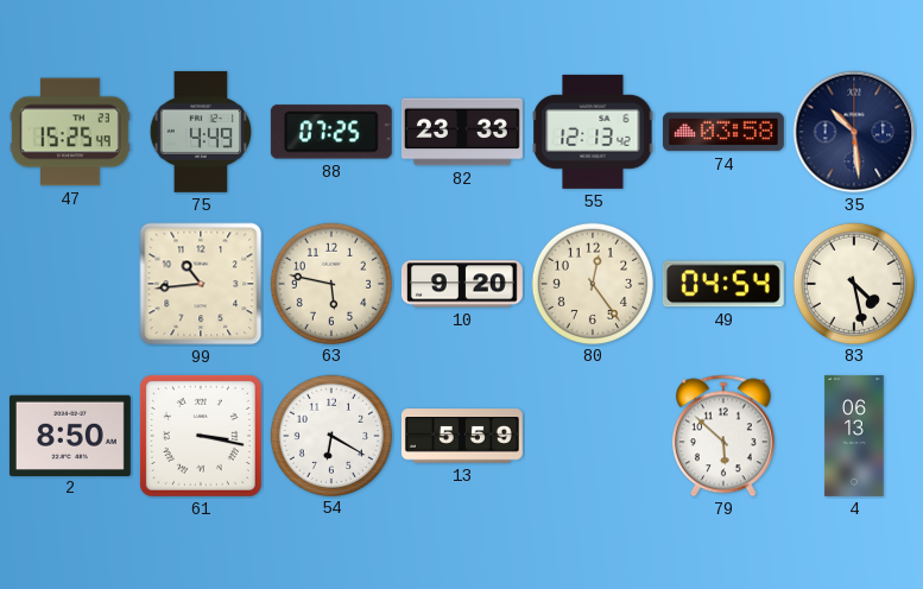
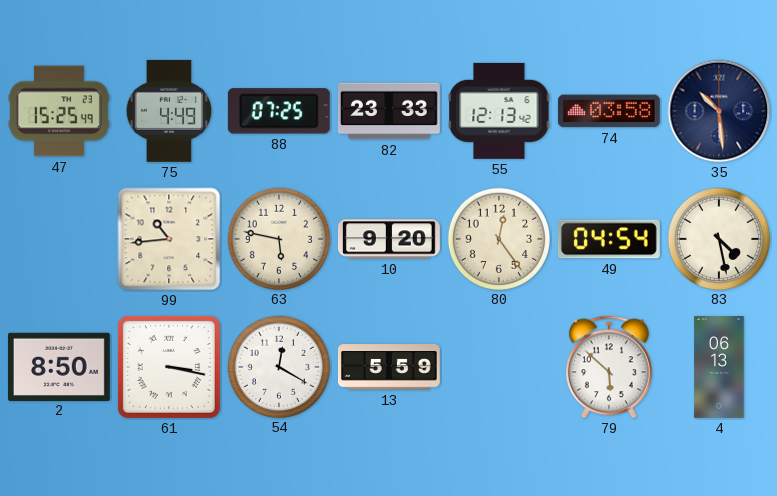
54: 6:20 -> 12:20
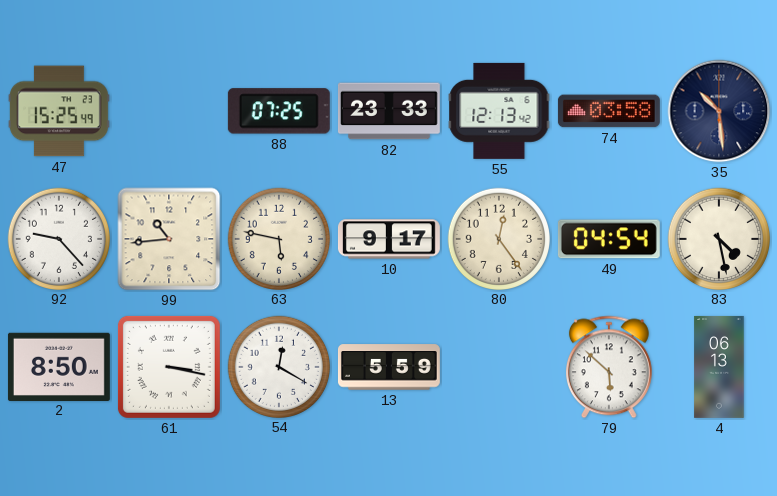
75: 4:49 -> none
92: none -> 9:23
10: 9:20 -> 9:17
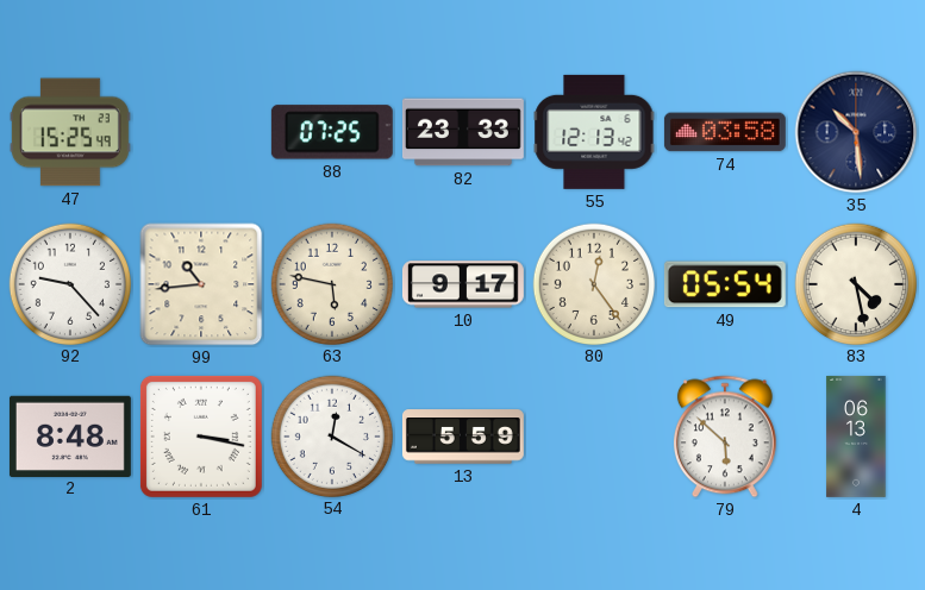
49: 04:54 -> 05:54
2: 8:50 -> 8:48
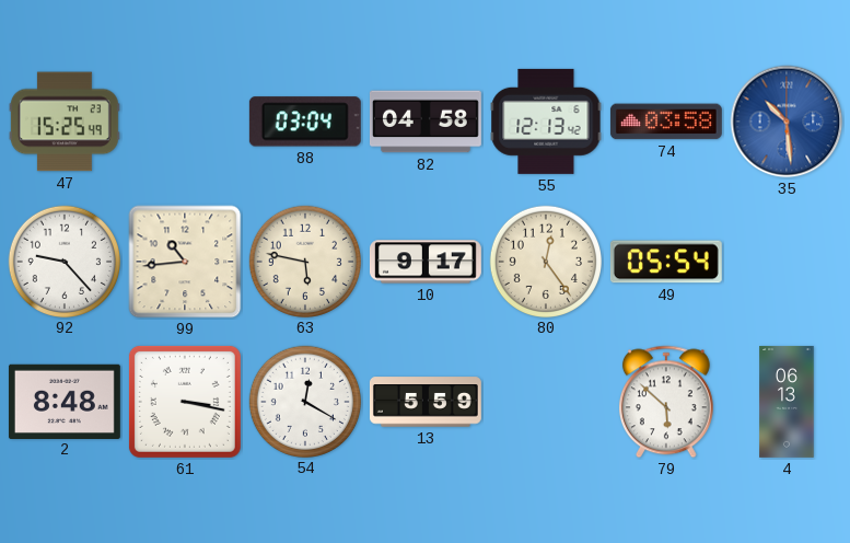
88: 07:25 -> 03:04
82: 23:33 -> 04:58
35 dial: navy -> blue
83: 4:28 -> none
